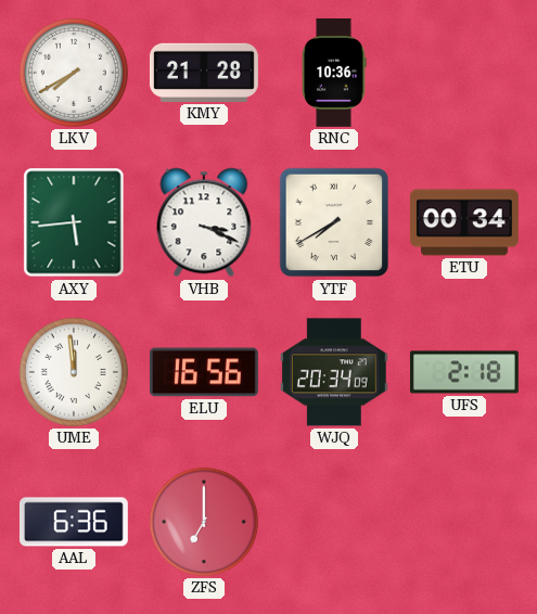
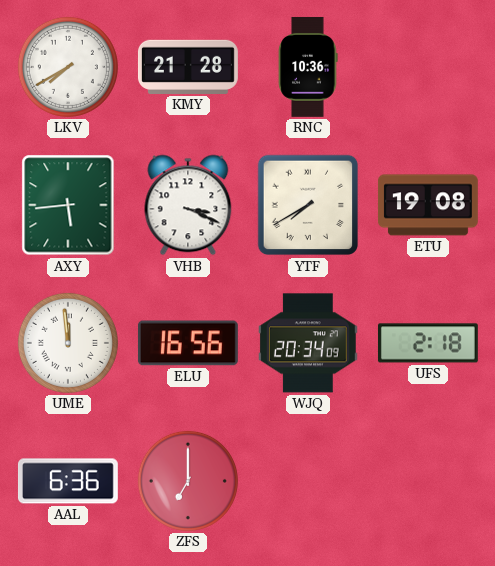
ETU: 00:34 -> 19:08
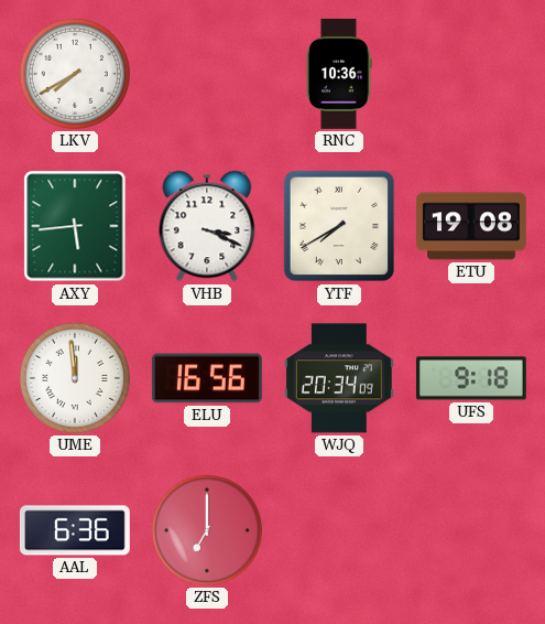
KMY: 21:28 -> none
UFS: 2:18 -> 9:18
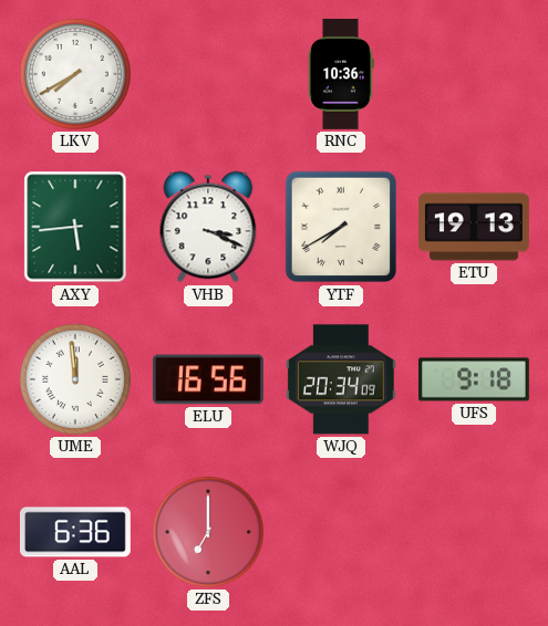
ETU: 19:08 -> 19:13
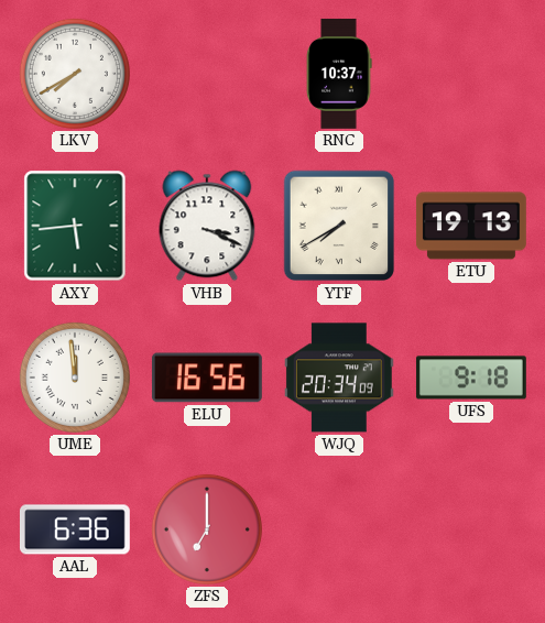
RNC: 10:36 -> 10:37
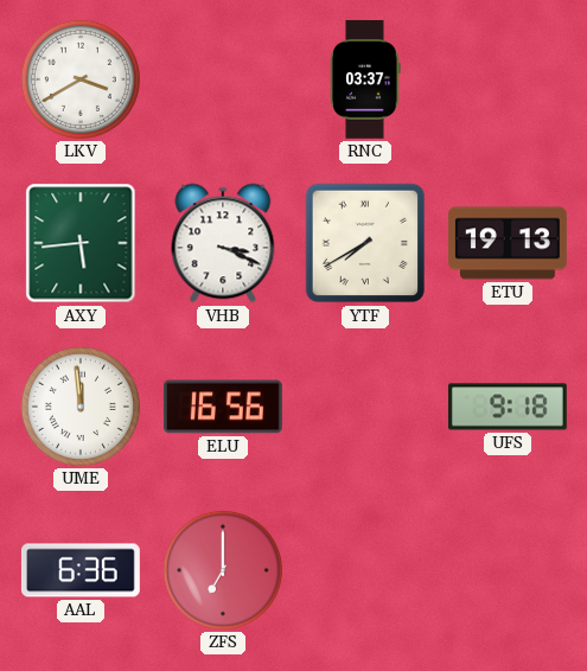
LKV: 7:40 -> 3:40
RNC: 10:37 -> 03:37
WJQ: 20:34 -> none
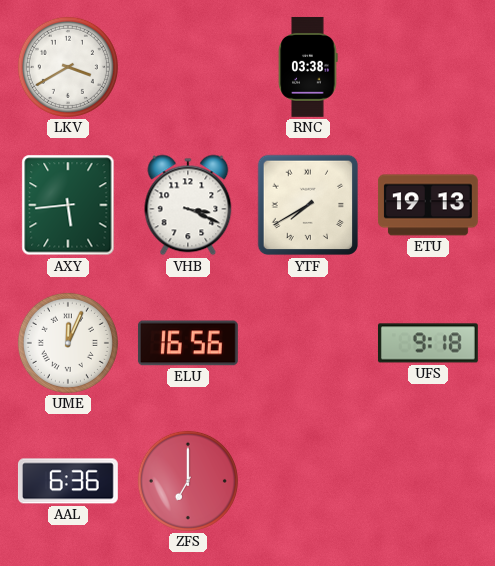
RNC: 03:37 -> 03:38
UME: 11:59 -> 12:04
